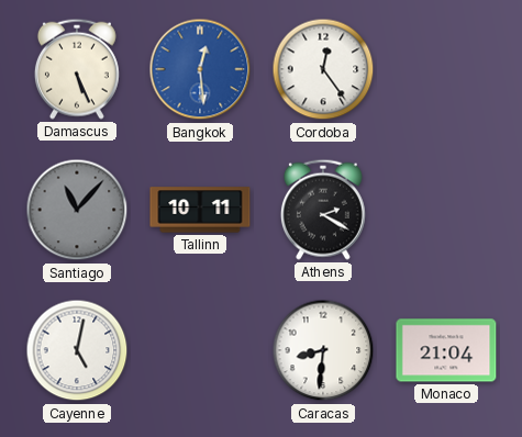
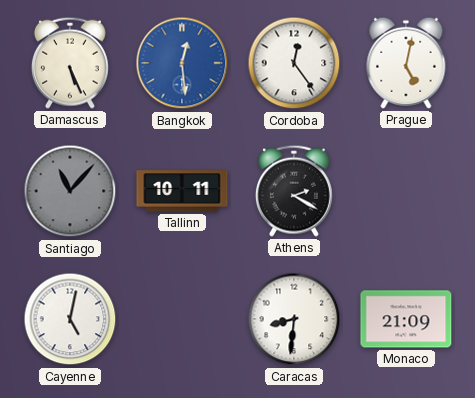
Prague: none -> 5:02
Monaco: 21:04 -> 21:09
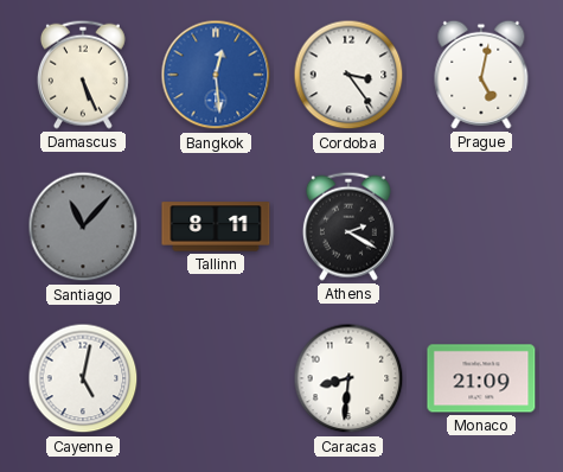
Cordoba: 12:24 -> 3:24
Tallinn: 10:11 -> 8:11
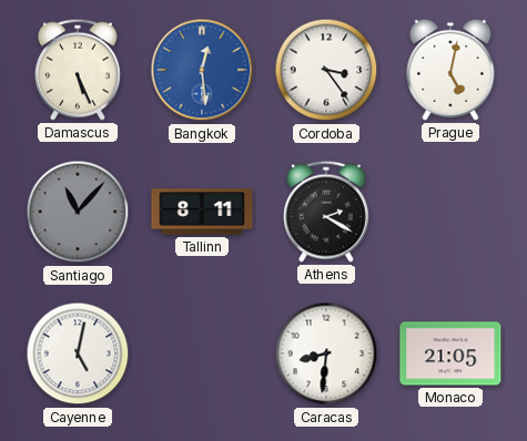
Monaco: 21:09 -> 21:05
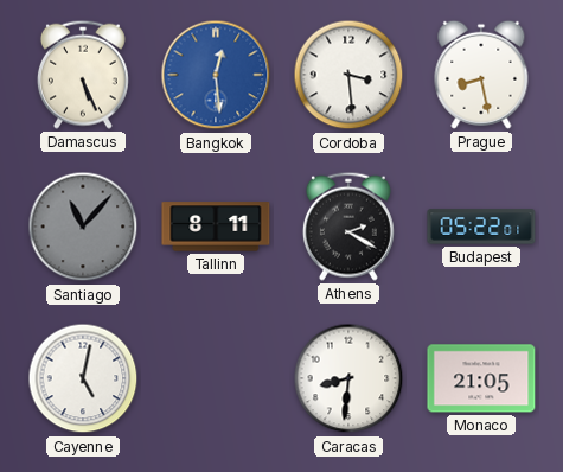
Cordoba: 3:24 -> 3:29
Prague: 5:02 -> 8:28
Budapest: none -> 05:22
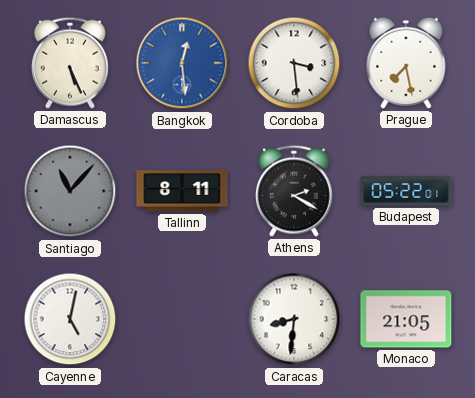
Prague: 8:28 -> 7:28
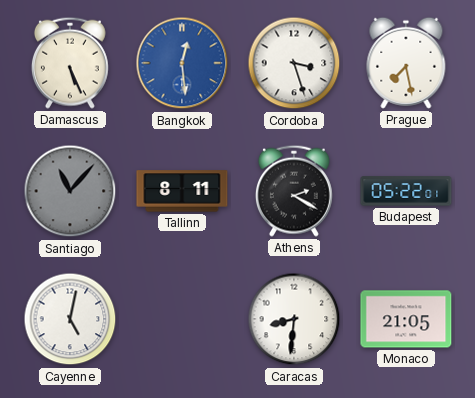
Cordoba: 3:29 -> 3:27
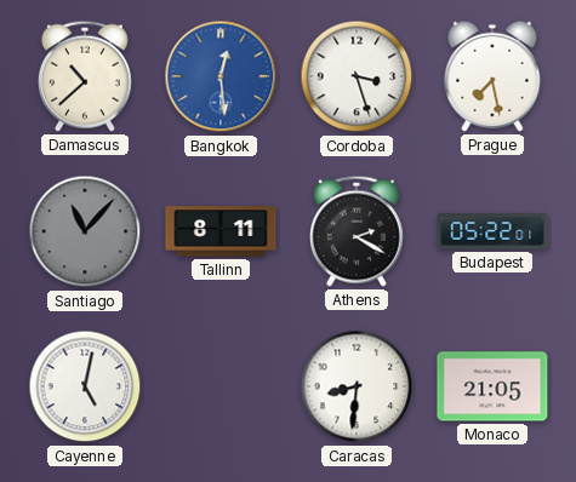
Damascus: 5:26 -> 10:38
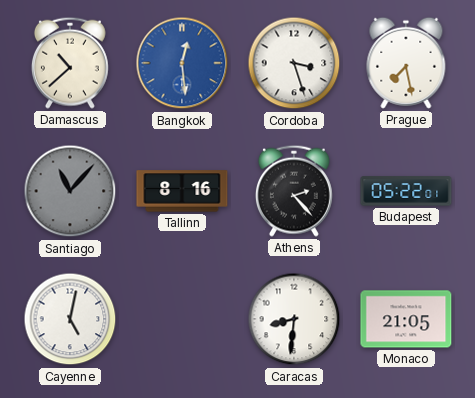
Tallinn: 8:11 -> 8:16
Athens: 2:20 -> 2:23
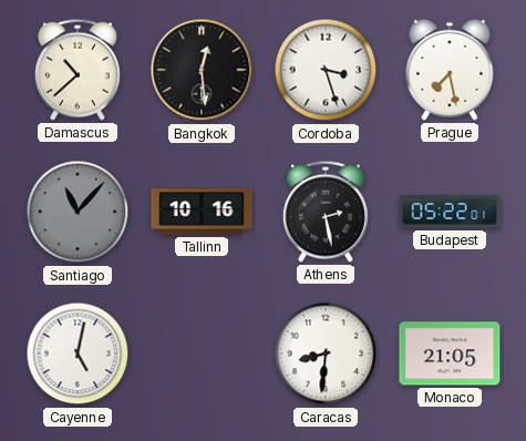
Bangkok dial: blue -> black
Tallinn: 8:16 -> 10:16
Athens: 2:23 -> 2:28
